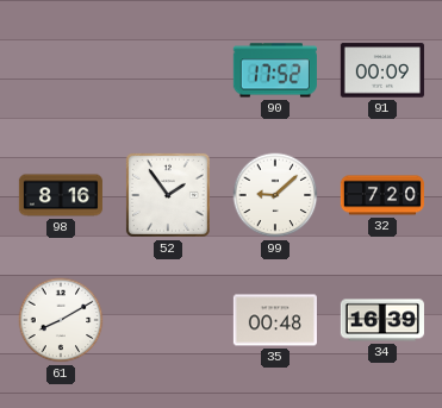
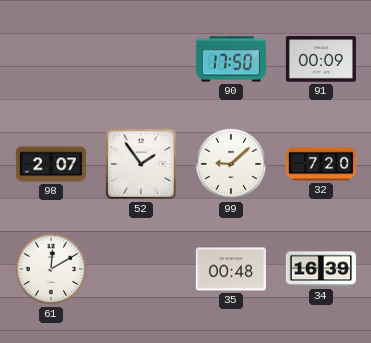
90: 17:52 -> 17:50
98: 8:16 -> 2:07
61: 8:10 -> 12:10
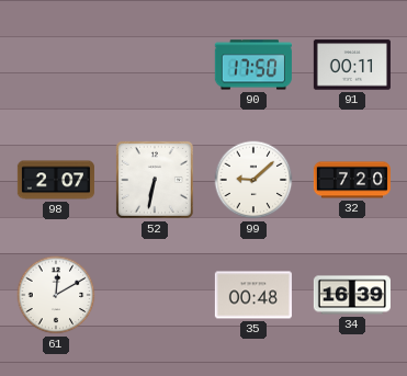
91: 00:09 -> 00:11
52: 1:54 -> 6:32
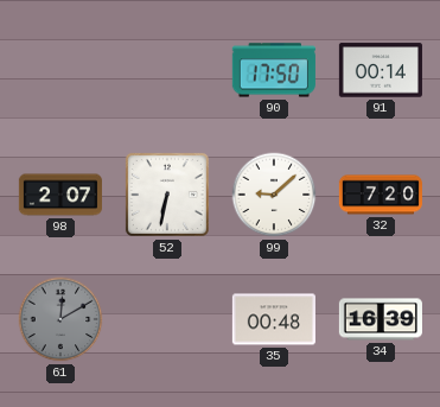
91: 00:11 -> 00:14
61 dial: white -> grey
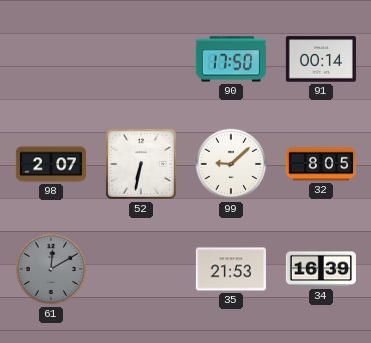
32: 7:20 -> 8:05
35: 00:48 -> 21:53
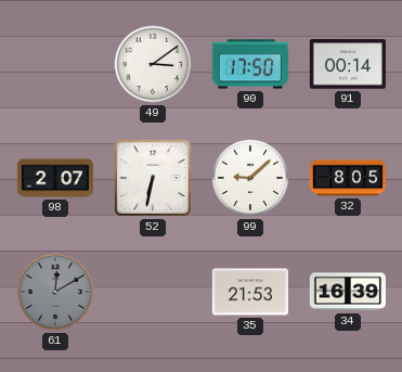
49: none -> 3:09
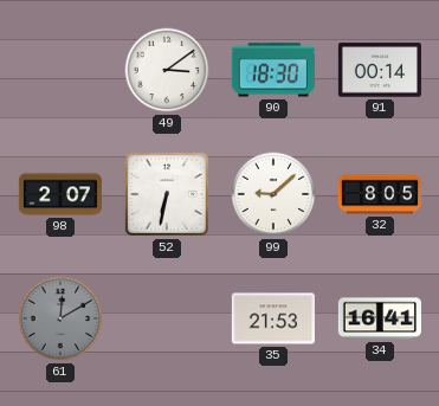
90: 17:50 -> 18:30
34: 16:39 -> 16:41
